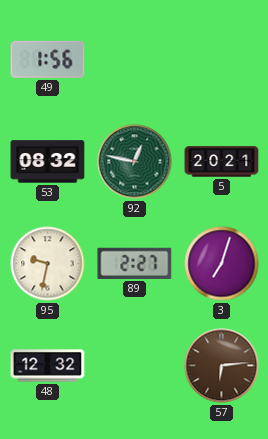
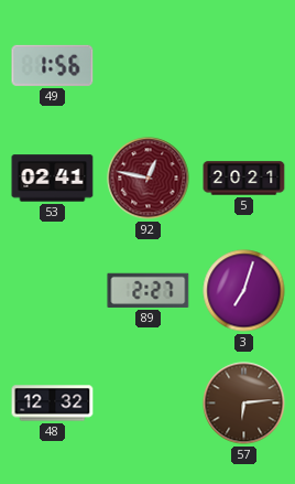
53: 08:32 -> 02:41
92 dial: green -> burgundy
95: 9:32 -> none
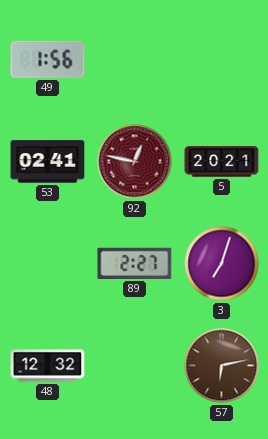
57: 6:14 -> 6:13
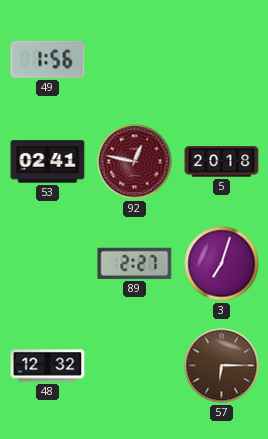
5: 20:21 -> 20:18
57: 6:13 -> 6:15
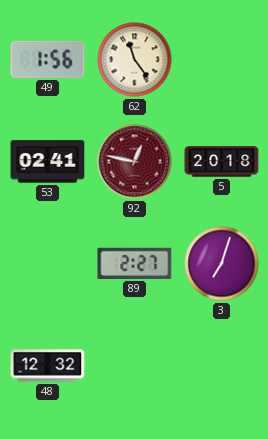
62: none -> 11:24
57: 6:15 -> none
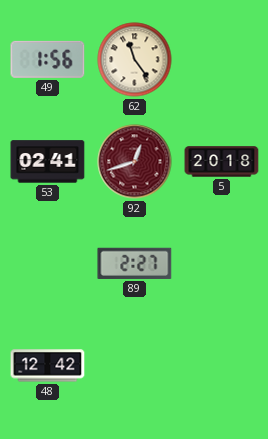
92: 12:47 -> 12:42
3: 7:03 -> none
48: 12:32 -> 12:42
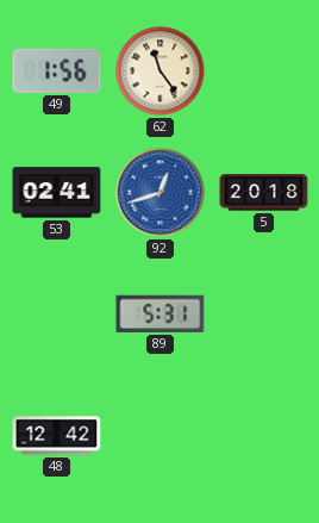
92 dial: burgundy -> blue
89: 2:27 -> 5:31
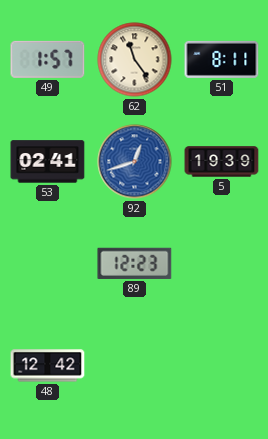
49: 1:56 -> 1:57
51: none -> 8:11
5: 20:18 -> 19:39
89: 5:31 -> 12:23
